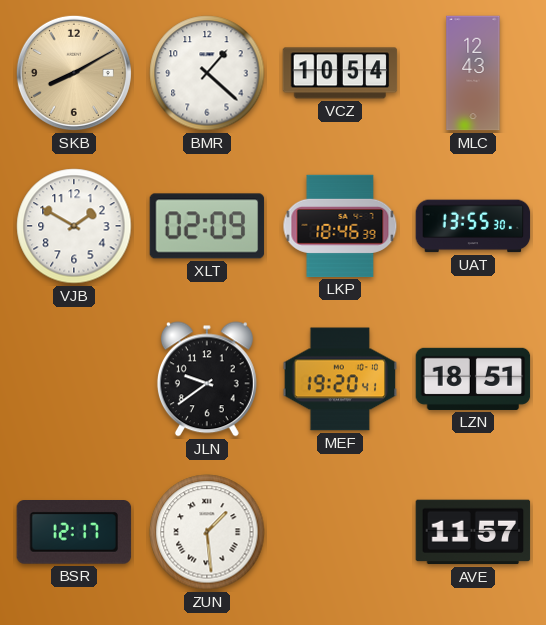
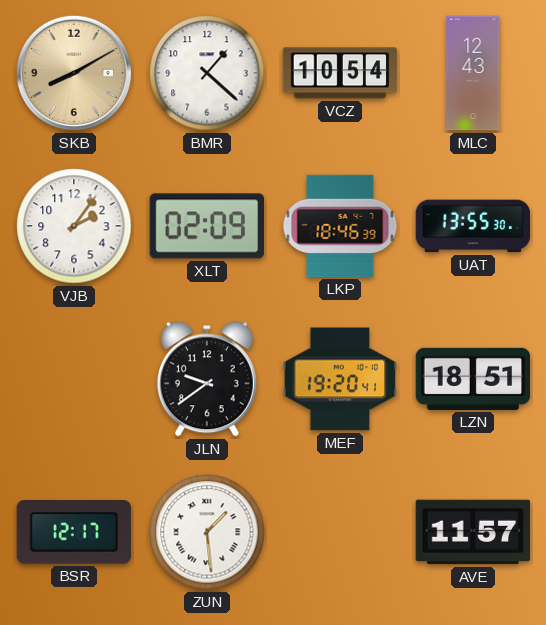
VJB: 1:50 -> 2:06
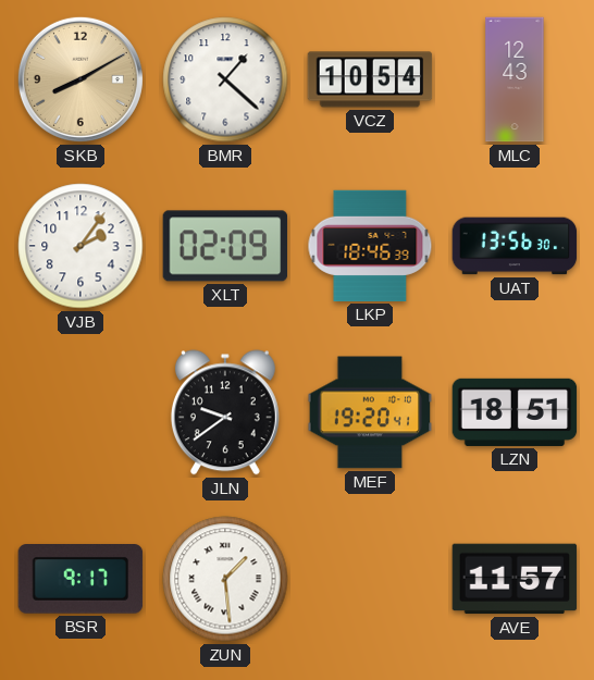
UAT: 13:55 -> 13:56
BSR: 12:17 -> 9:17
